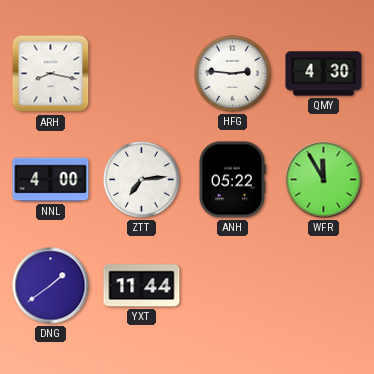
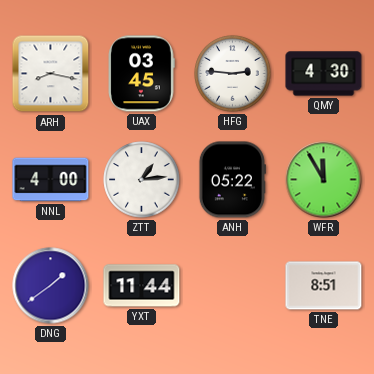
UAX: none -> 03:45
ZTT: 7:14 -> 1:14
TNE: none -> 8:51
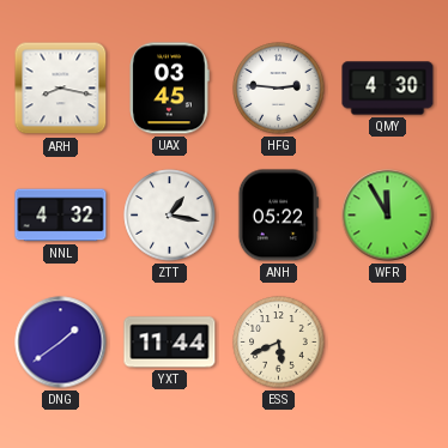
NNL: 4:00 -> 4:32
ZTT: 1:14 -> 1:17
ESS: none -> 5:41
TNE: 8:51 -> none
